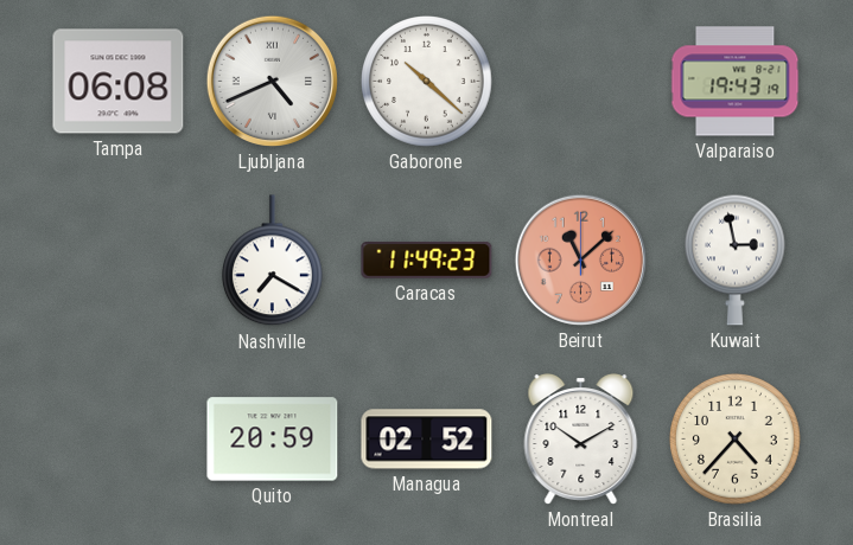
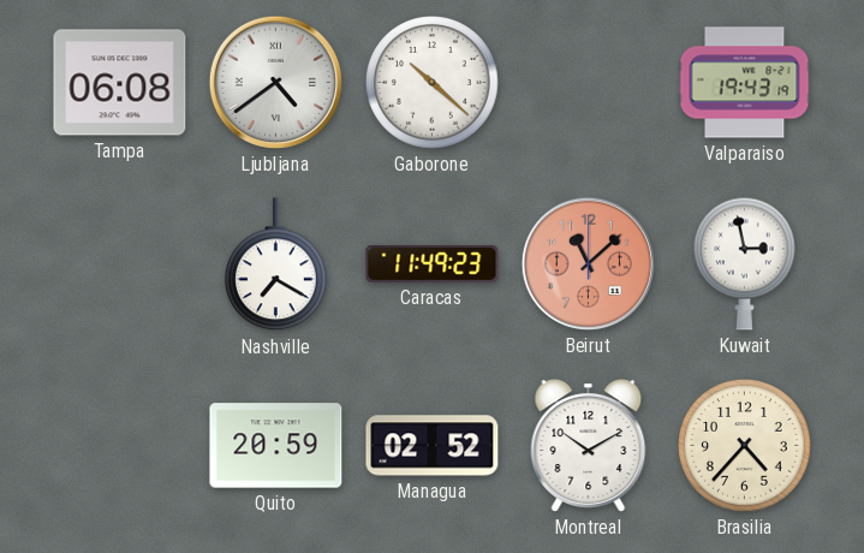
Ljubljana: 4:41 -> 4:39
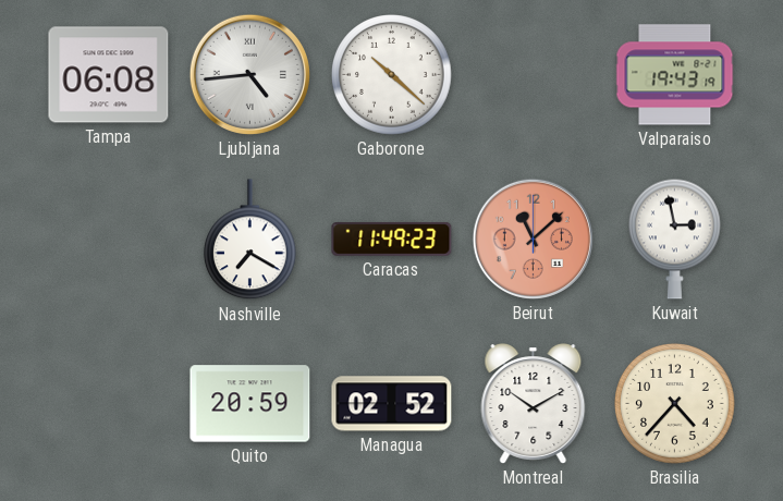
Ljubljana: 4:39 -> 4:44
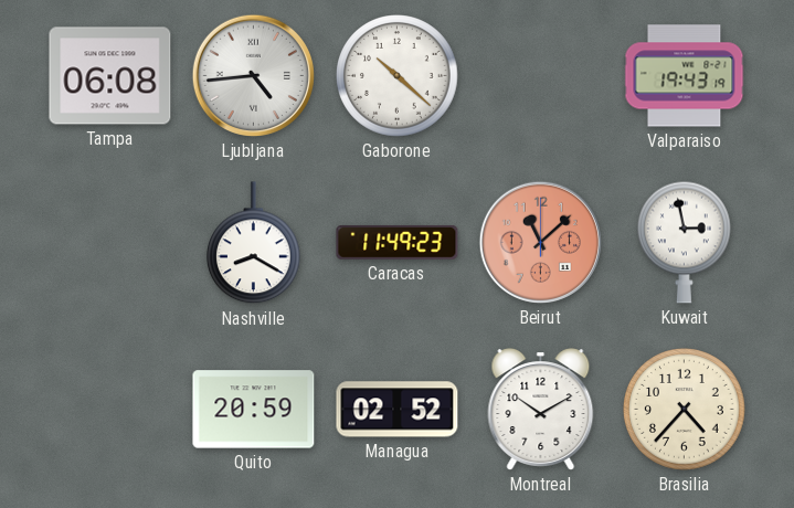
Nashville: 7:20 -> 8:20
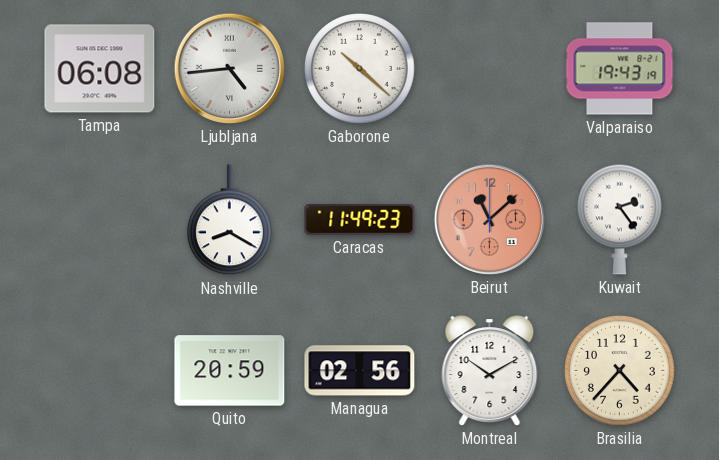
Kuwait: 2:58 -> 2:24
Managua: 02:52 -> 02:56
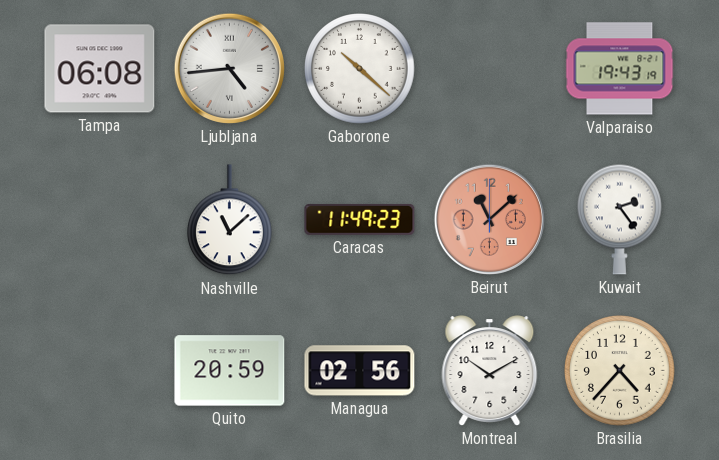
Nashville: 8:20 -> 11:08
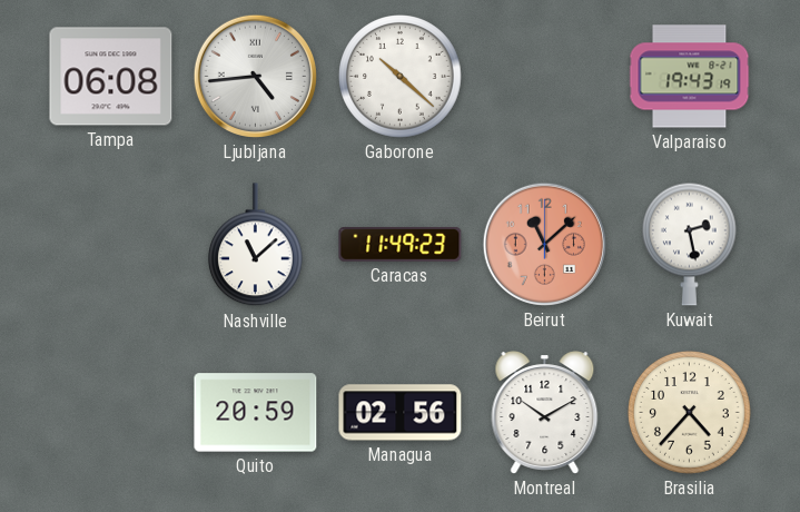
Kuwait: 2:24 -> 2:28
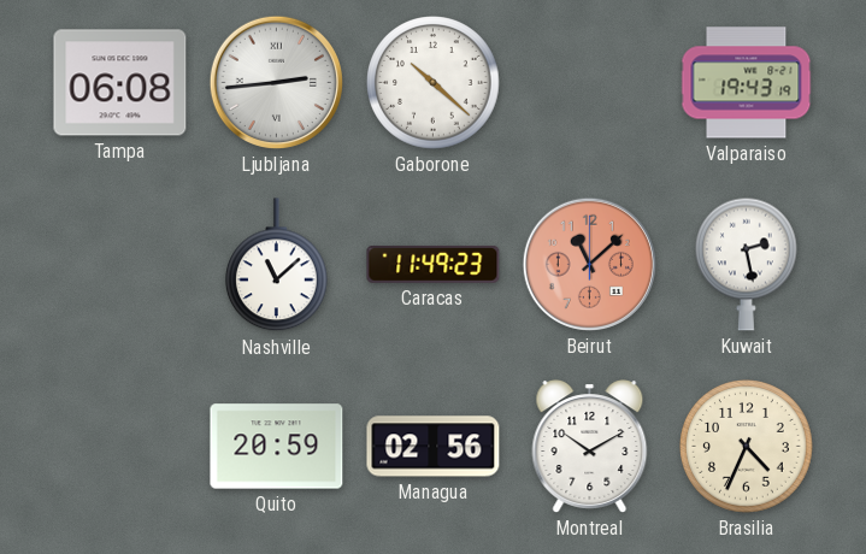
Ljubljana: 4:44 -> 2:44
Brasilia: 4:37 -> 4:34
